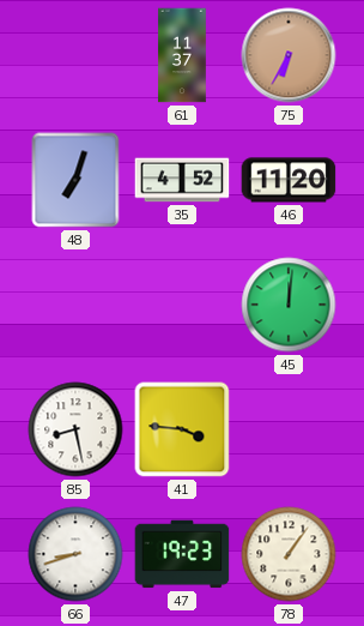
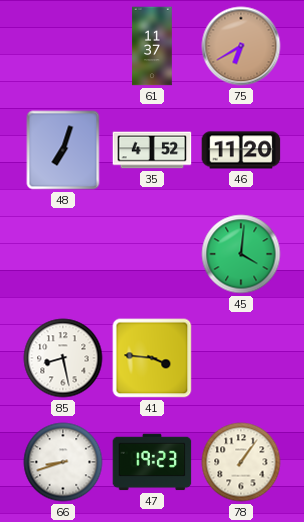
75: 6:35 -> 6:40
45: 12:01 -> 4:01
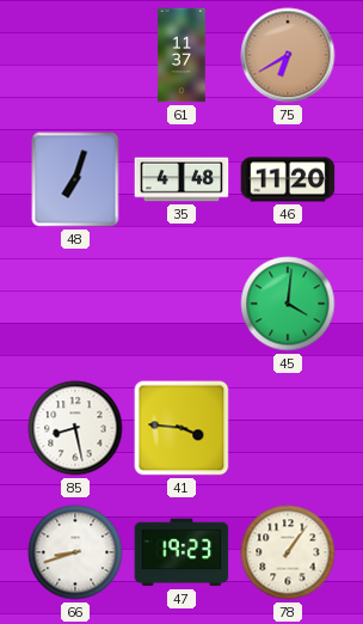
35: 4:52 -> 4:48
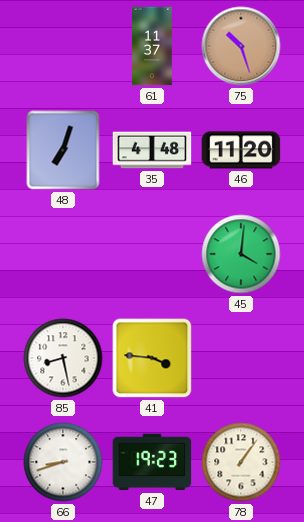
75: 6:40 -> 10:27
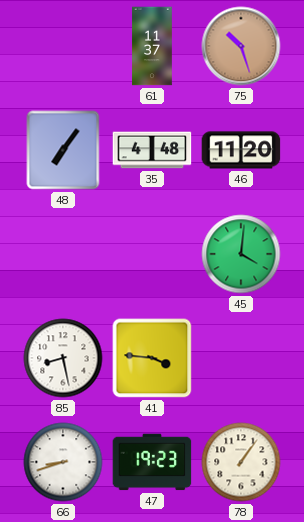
48: 7:03 -> 7:06
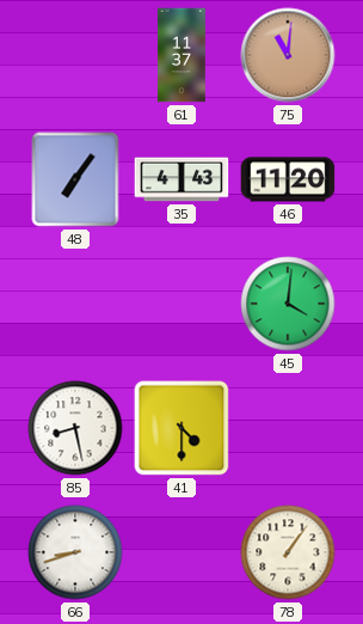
75: 10:27 -> 11:01
35: 4:48 -> 4:43
41: 3:46 -> 4:30
47: 19:23 -> none
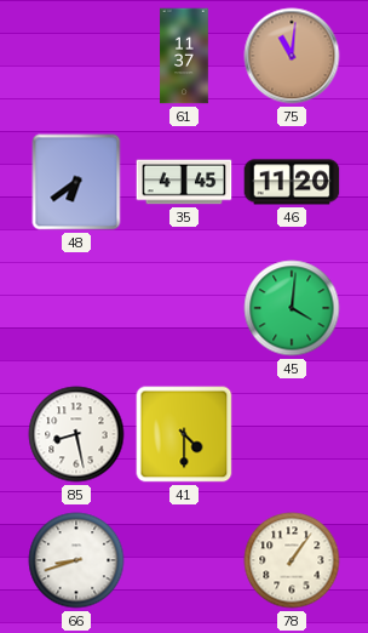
48: 7:06 -> 6:39
35: 4:43 -> 4:45
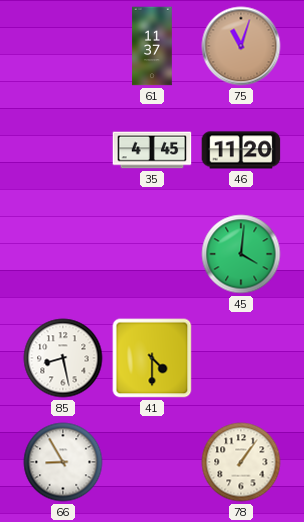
75: 11:01 -> 11:03
48: 6:39 -> none
66: 8:42 -> 8:55
